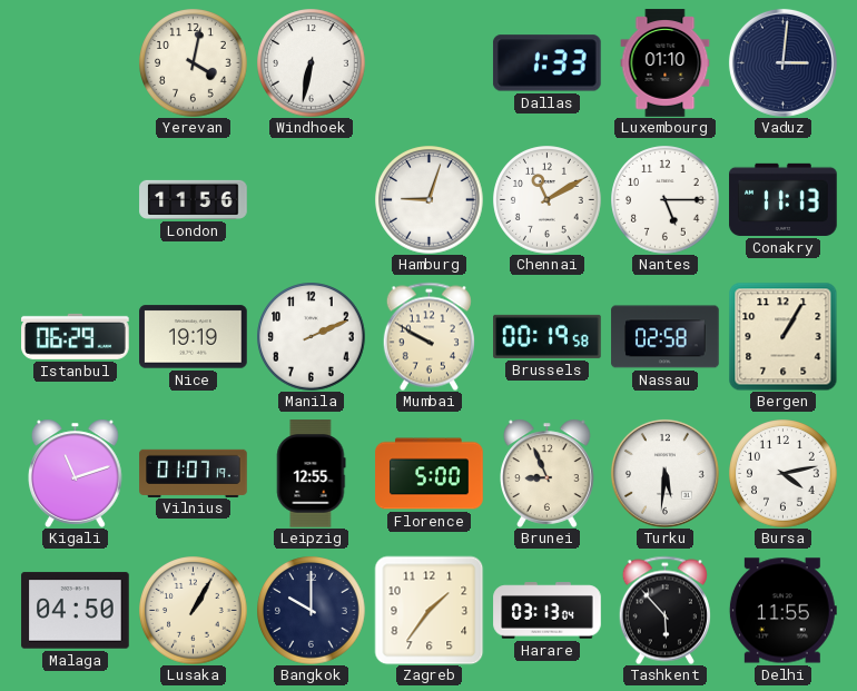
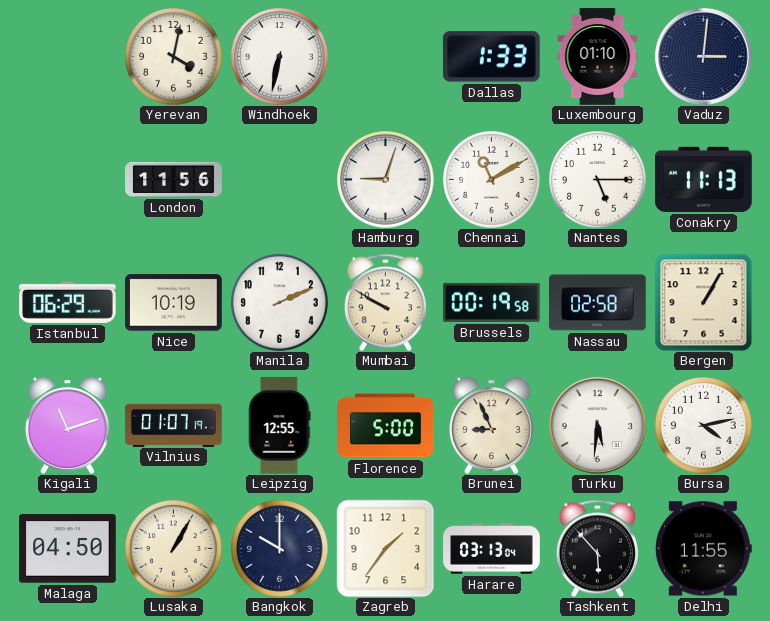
Nice: 19:19 -> 10:19
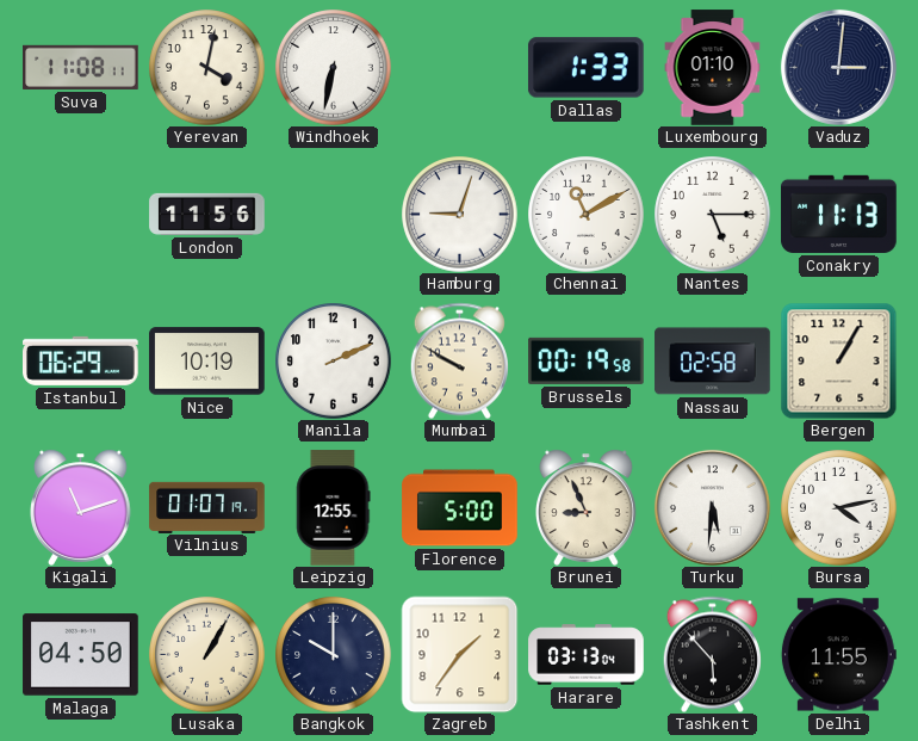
Suva: none -> 11:08
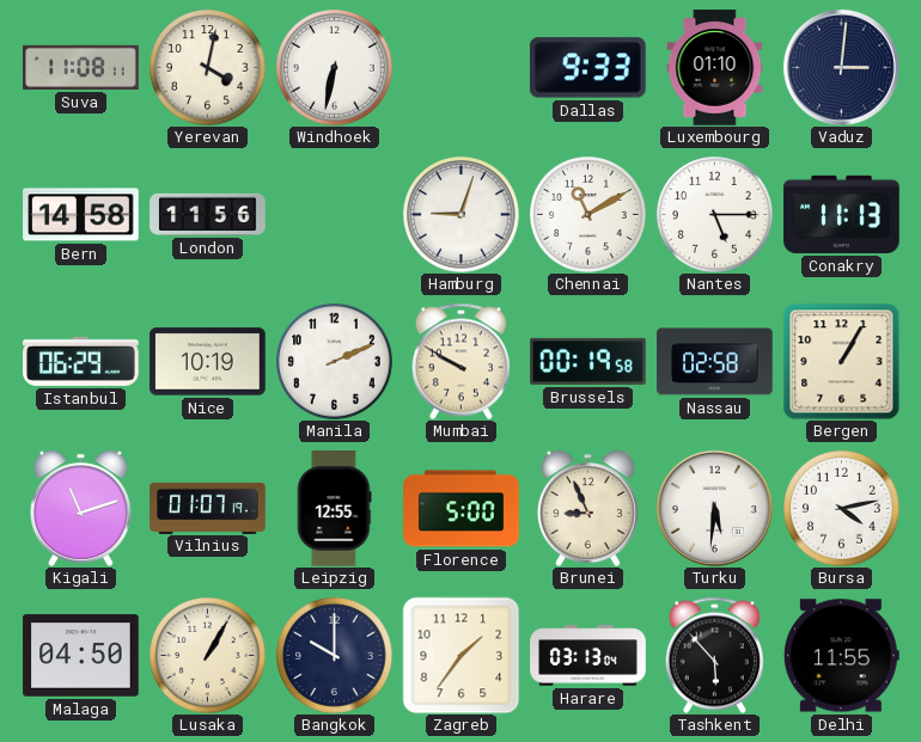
Dallas: 1:33 -> 9:33
Bern: none -> 14:58
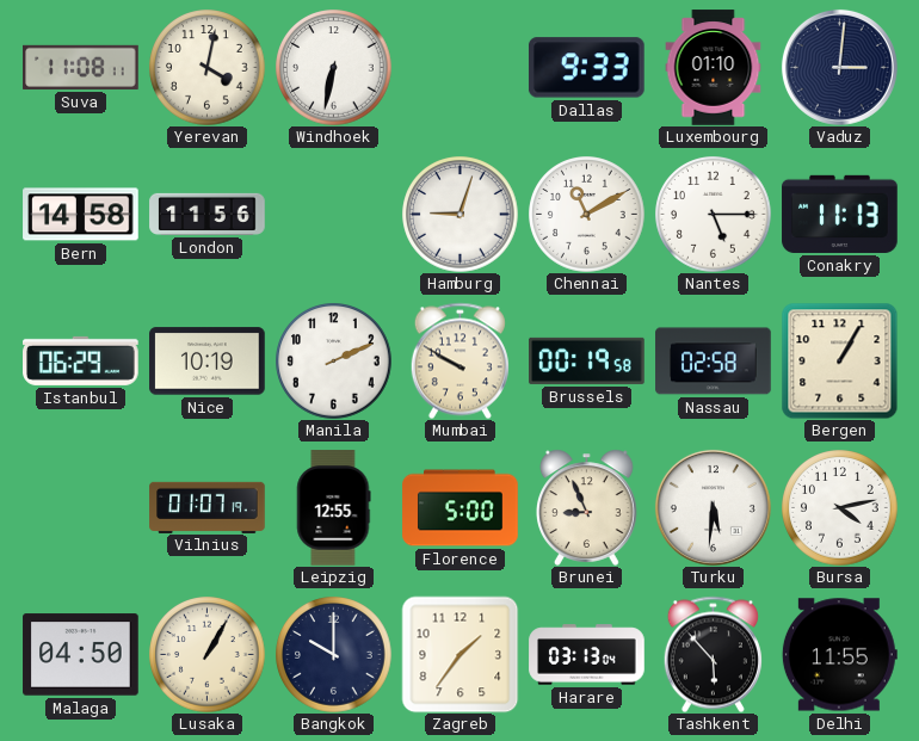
Kigali: 11:12 -> none
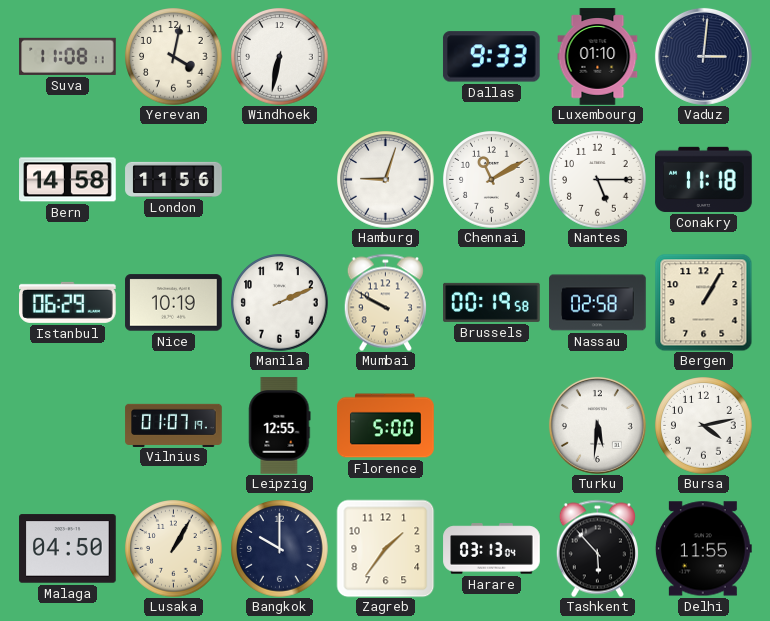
Conakry: 11:13 -> 11:18
Brunei: 8:56 -> none
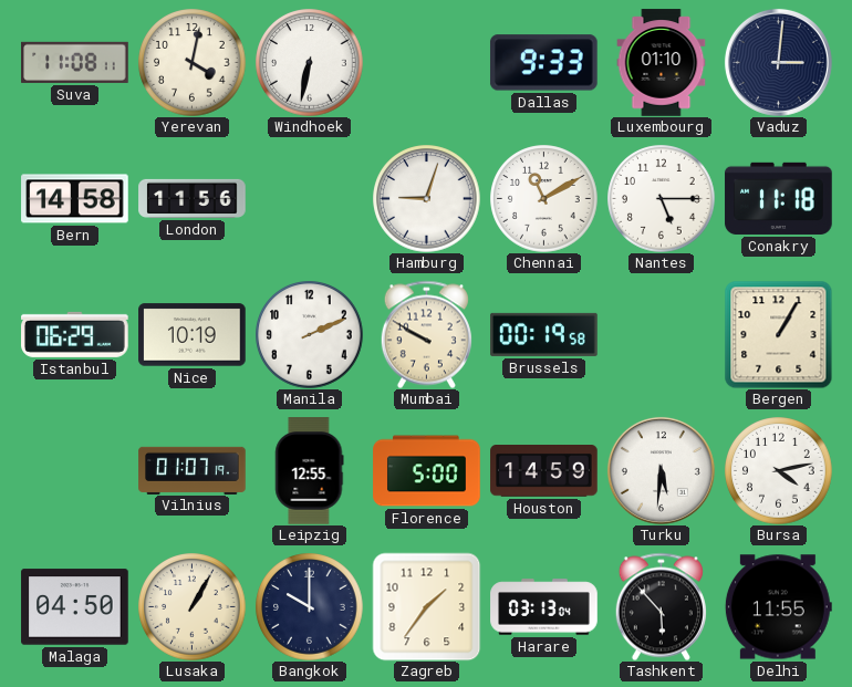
Nassau: 02:58 -> none
Houston: none -> 14:59
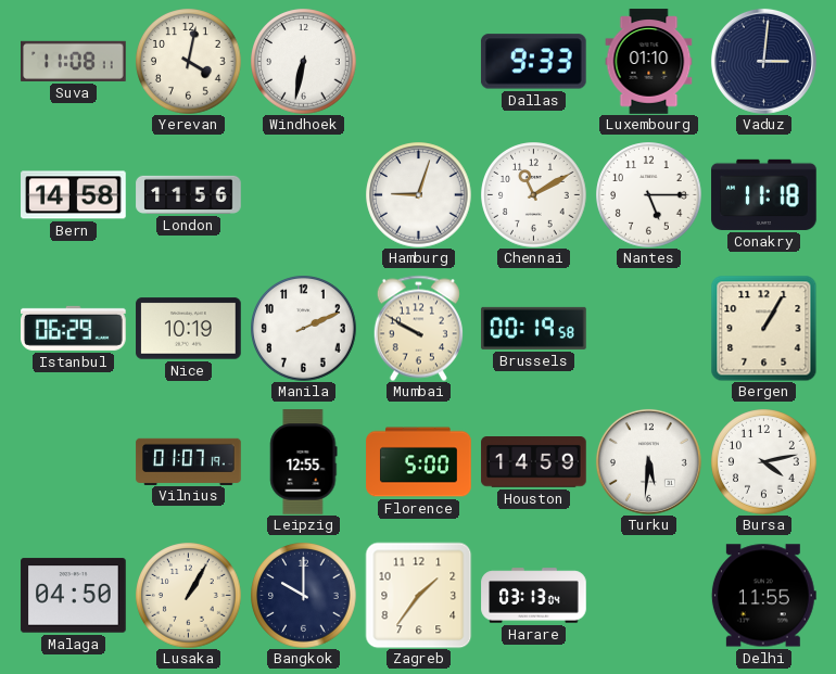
Tashkent: 5:53 -> none
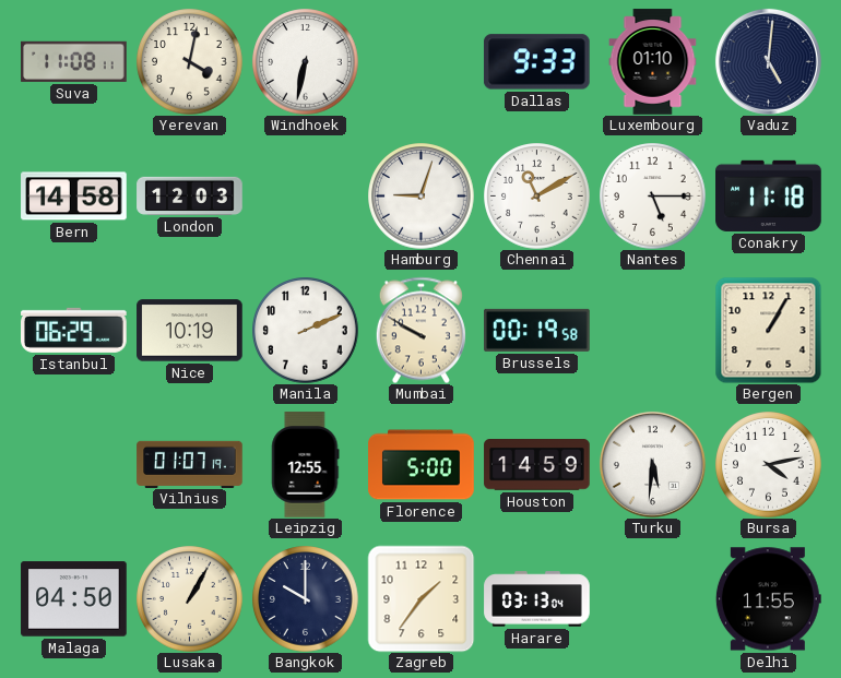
Vaduz: 3:01 -> 5:01
London: 11:56 -> 12:03
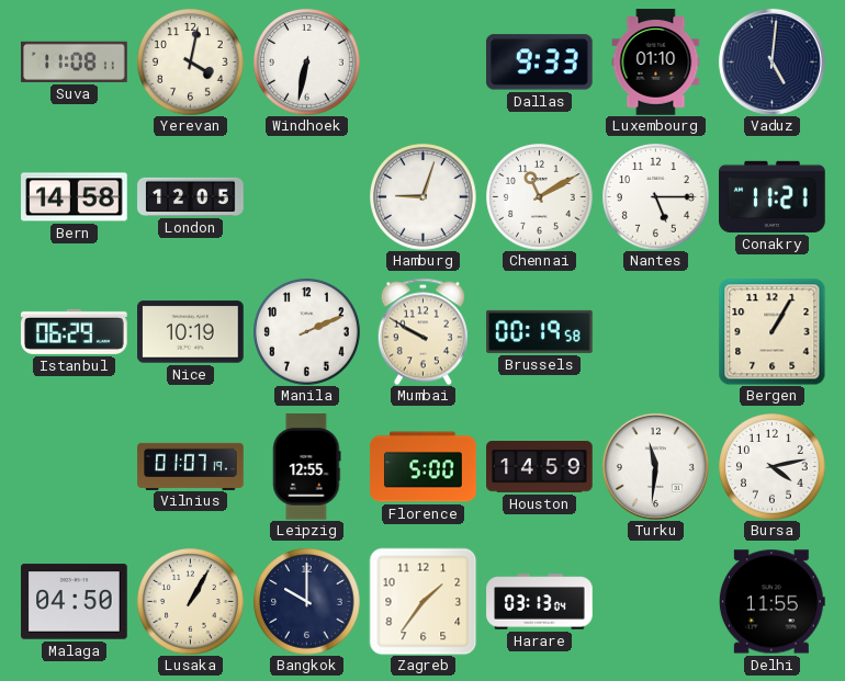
London: 12:03 -> 12:05
Conakry: 11:18 -> 11:21
Turku: 5:31 -> 11:31
